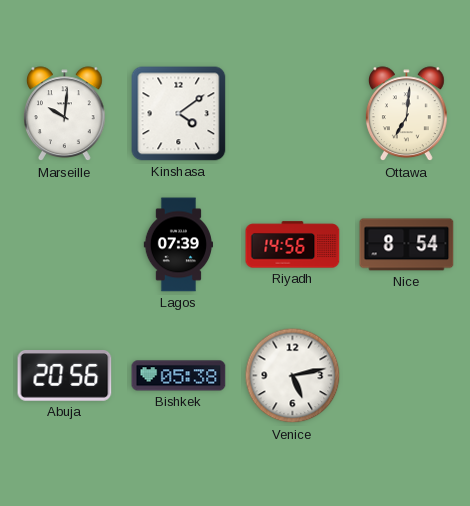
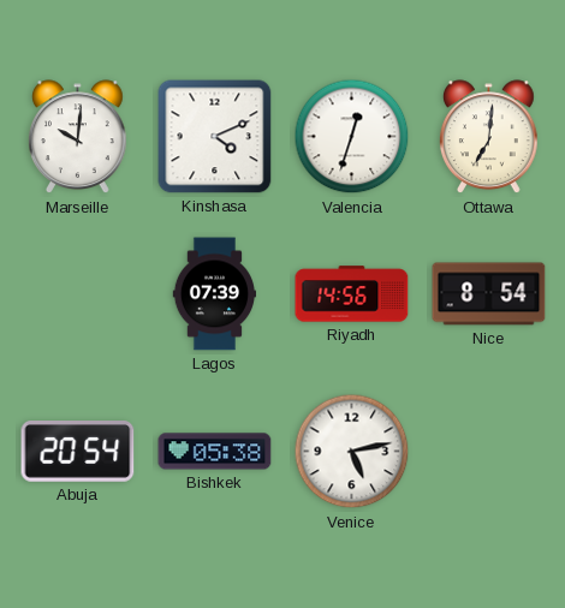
Kinshasa: 4:09 -> 4:11
Valencia: none -> 12:33
Abuja: 20:56 -> 20:54
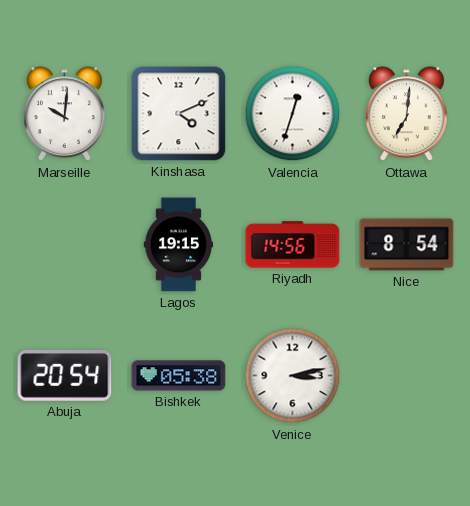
Lagos: 07:39 -> 19:15
Venice: 5:13 -> 3:13
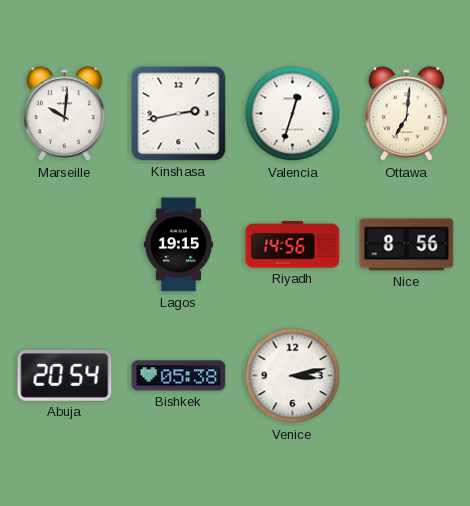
Kinshasa: 4:11 -> 2:43
Nice: 8:54 -> 8:56
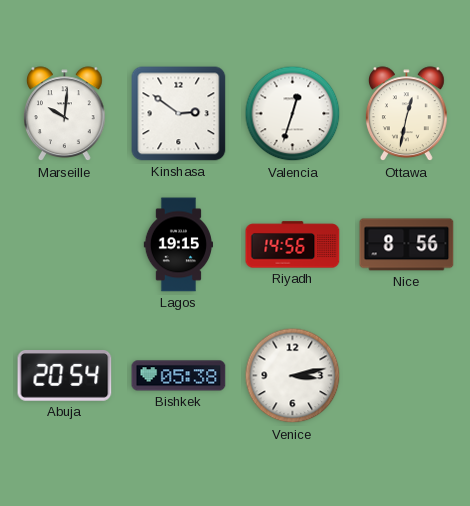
Kinshasa: 2:43 -> 2:51
Ottawa: 7:01 -> 12:32
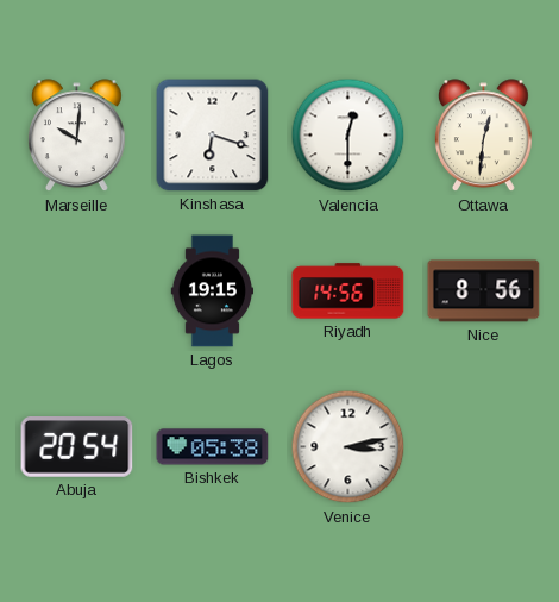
Kinshasa: 2:51 -> 6:18
Valencia: 12:33 -> 12:30
Ottawa: 12:32 -> 12:31
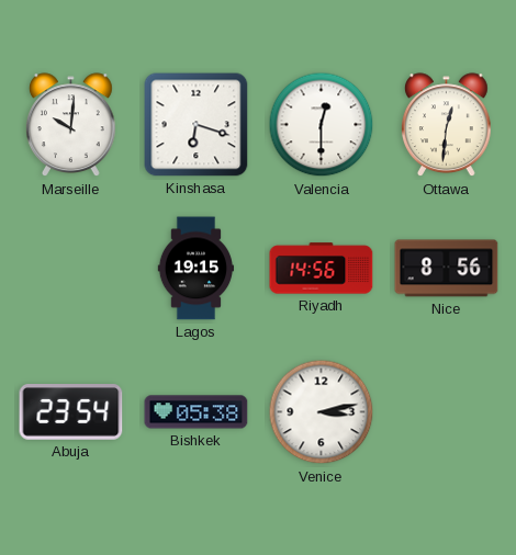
Abuja: 20:54 -> 23:54
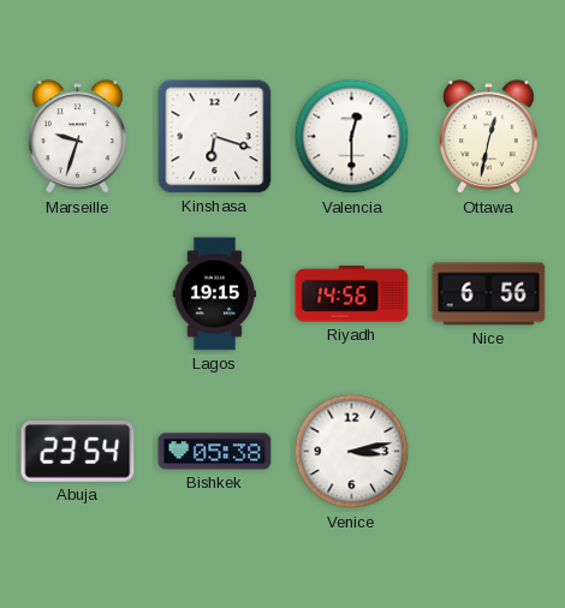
Marseille: 10:01 -> 9:33
Ottawa: 12:31 -> 12:32
Nice: 8:56 -> 6:56
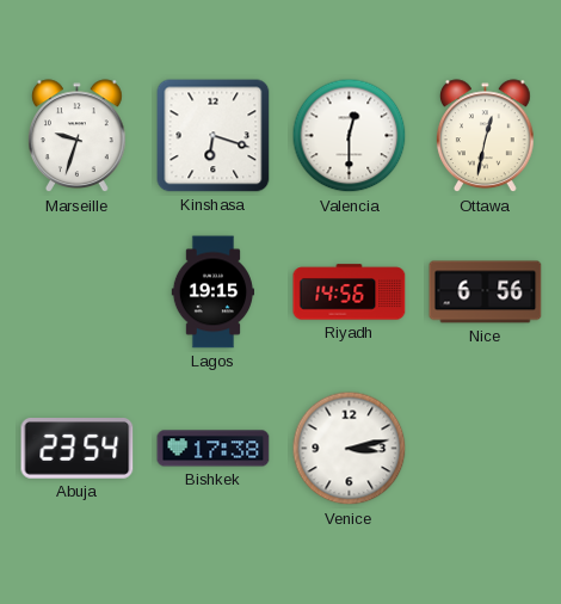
Bishkek: 05:38 -> 17:38
